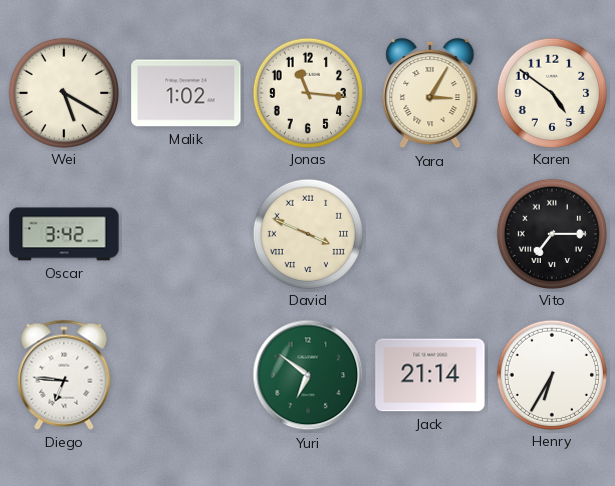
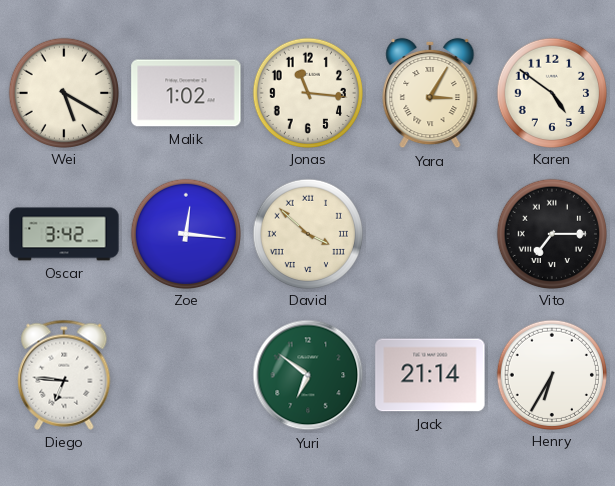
Zoe: none -> 12:16
David: 3:49 -> 3:52
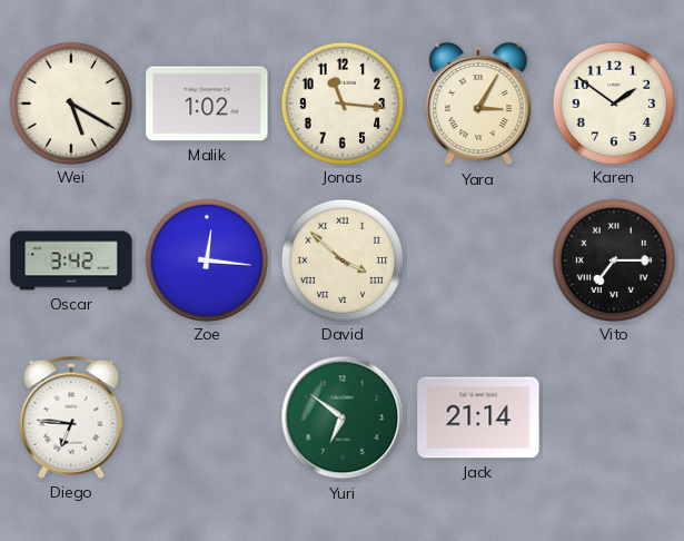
Karen: 4:51 -> 1:51
Henry: 6:35 -> none
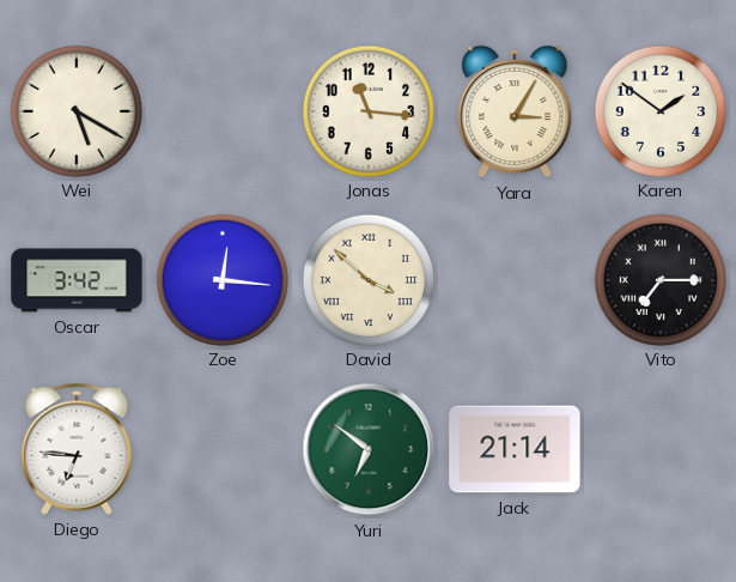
Malik: 1:02 -> none
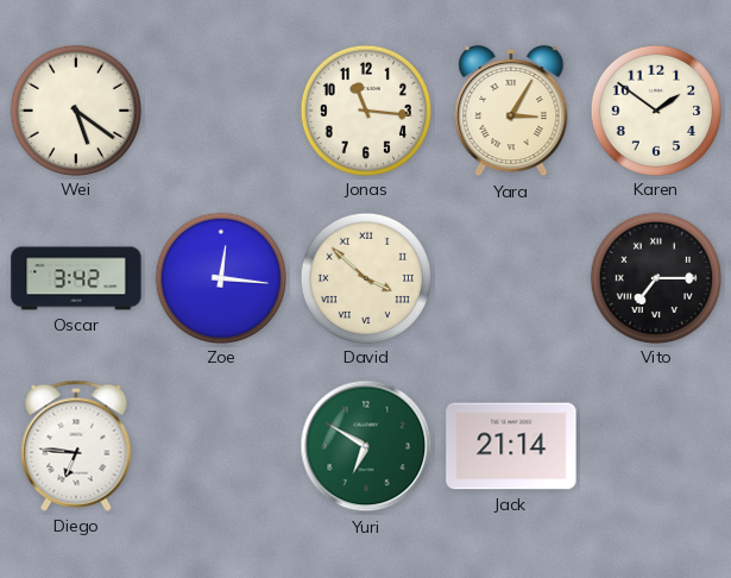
Wei: 5:20 -> 5:21
Yuri: 6:51 -> 6:50
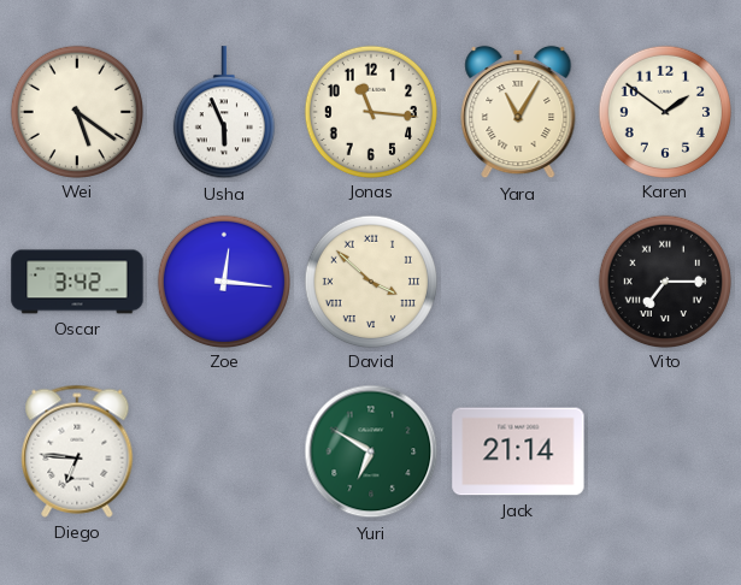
Usha: none -> 5:56
Yara: 3:05 -> 11:05
